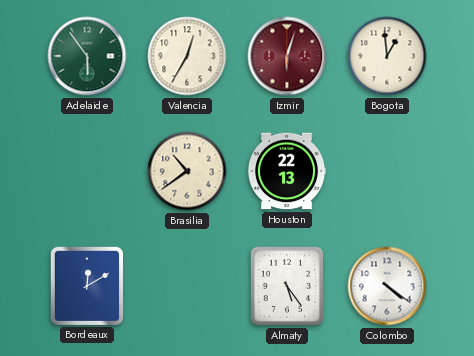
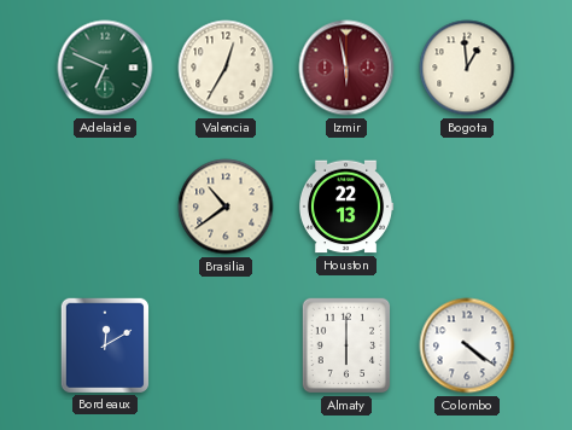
Adelaide: 5:54 -> 6:49
Izmir: 6:03 -> 5:58
Almaty: 5:24 -> 6:00
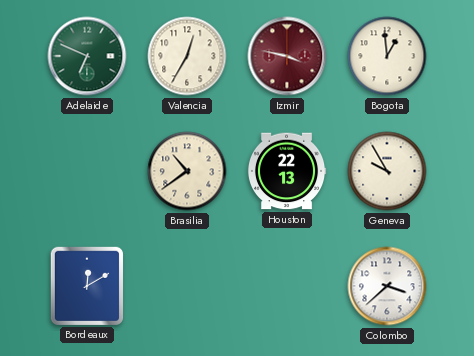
Izmir: 5:58 -> 3:47
Geneva: none -> 9:55
Almaty: 6:00 -> none
Colombo: 4:21 -> 3:38
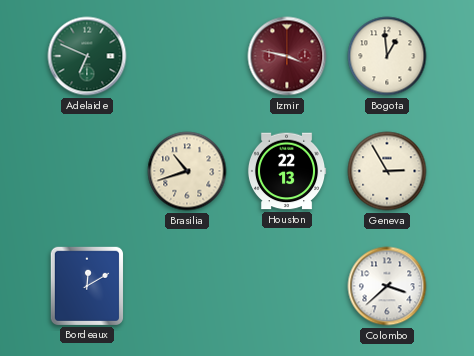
Valencia: 12:35 -> none
Brasilia: 10:39 -> 10:42
Geneva: 9:55 -> 2:55
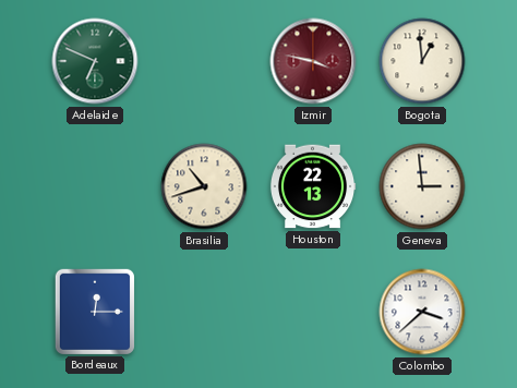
Geneva: 2:55 -> 2:59
Bordeaux: 12:10 -> 12:15
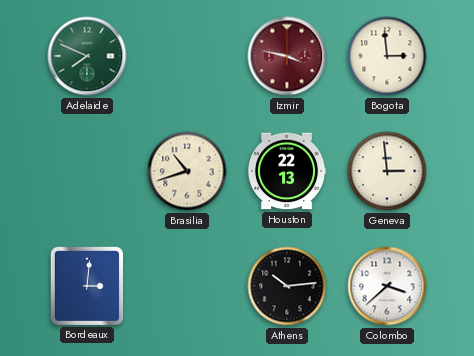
Adelaide: 6:49 -> 7:49
Bogota: 12:59 -> 2:59
Bordeaux: 12:15 -> 3:01
Athens: none -> 10:14
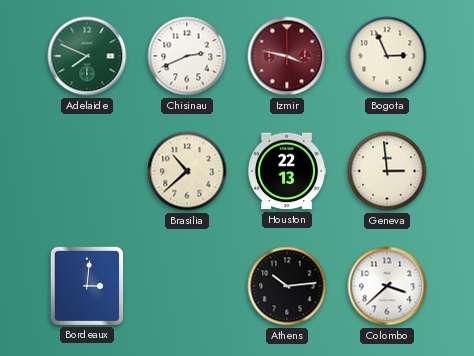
Chisinau: none -> 2:41
Bogota: 2:59 -> 2:56
Brasilia: 10:42 -> 10:38
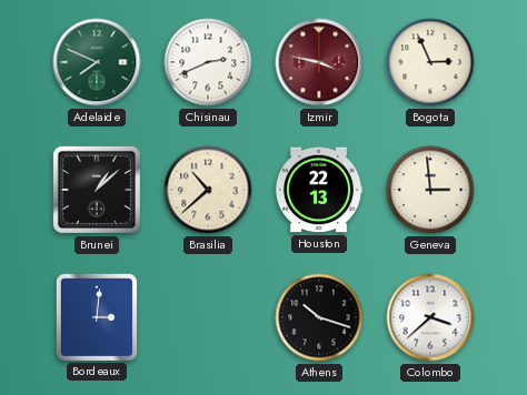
Brunei: none -> 1:08
Athens: 10:14 -> 10:18
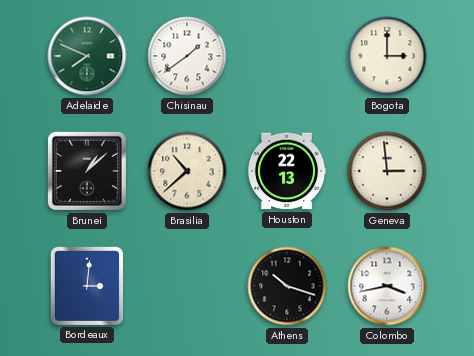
Chisinau: 2:41 -> 1:39
Izmir: 3:47 -> none
Bogota: 2:56 -> 3:00
Colombo: 3:38 -> 3:43
